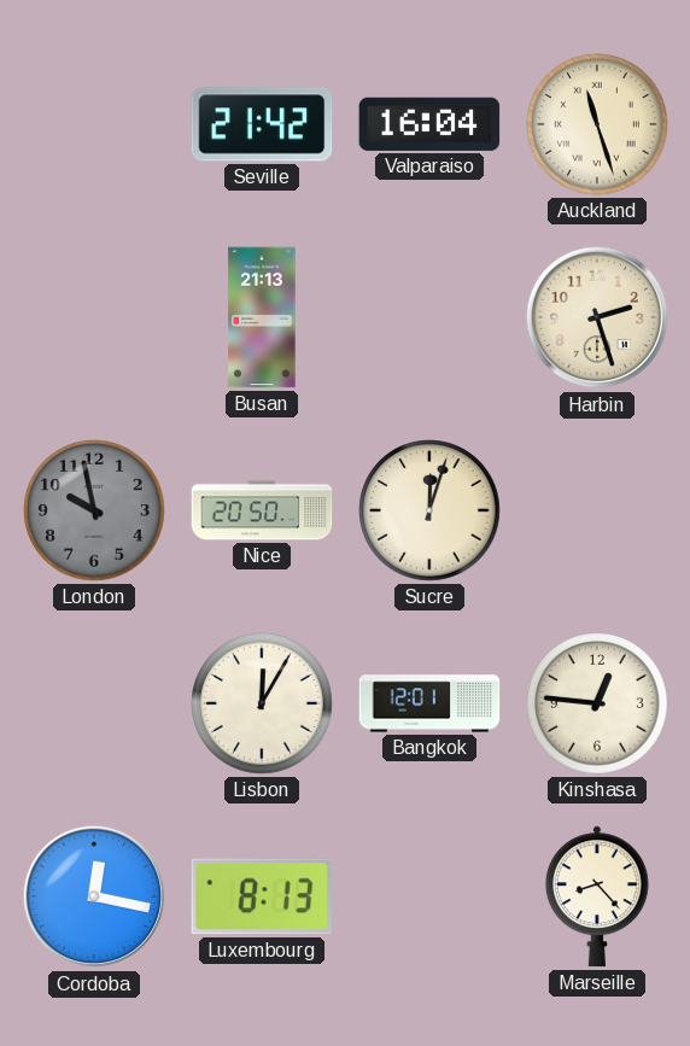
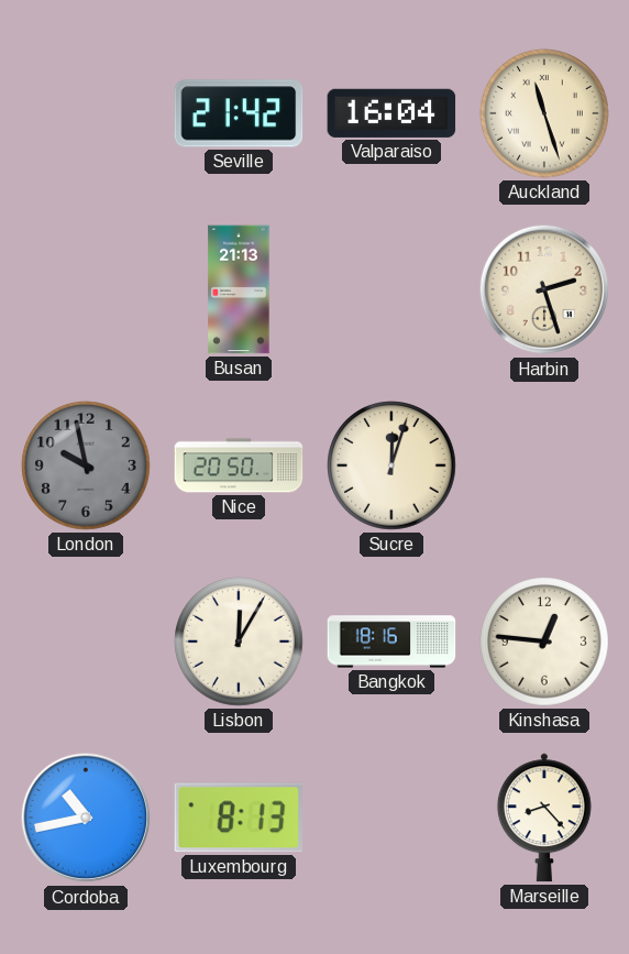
Bangkok: 12:01 -> 18:16
Cordoba: 12:17 -> 10:43
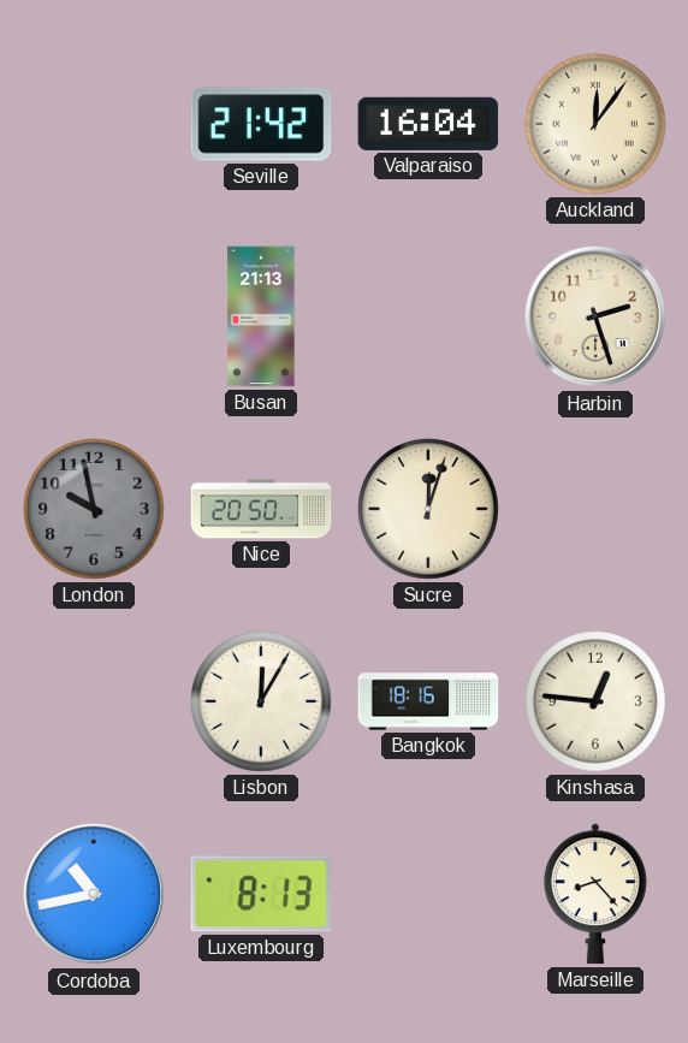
Auckland: 11:27 -> 12:06
